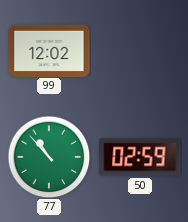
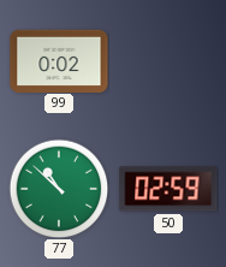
99: 12:02 -> 0:02
77: 10:53 -> 10:52
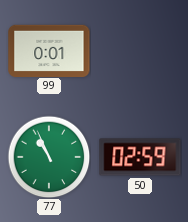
99: 0:02 -> 0:01
77: 10:52 -> 10:56
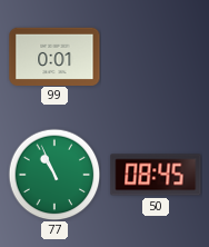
50: 02:59 -> 08:45
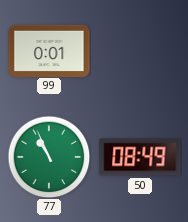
50: 08:45 -> 08:49
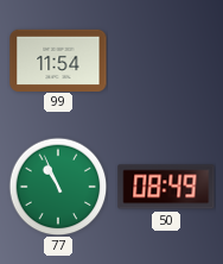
99: 0:01 -> 11:54
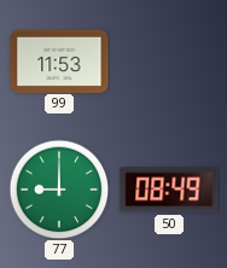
99: 11:54 -> 11:53
77: 10:56 -> 9:00
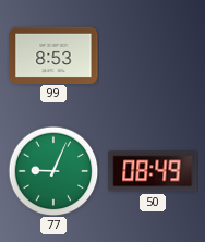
99: 11:53 -> 8:53
77: 9:00 -> 9:04
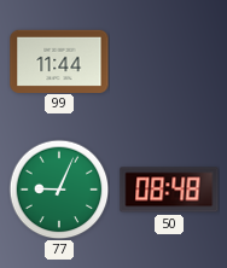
99: 8:53 -> 11:44
50: 08:49 -> 08:48
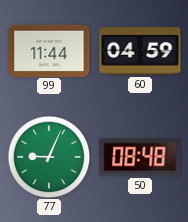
60: none -> 04:59
